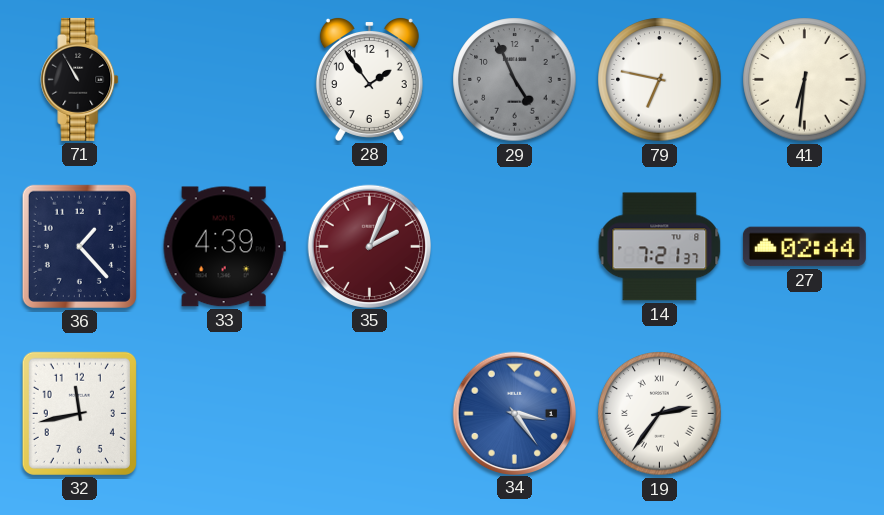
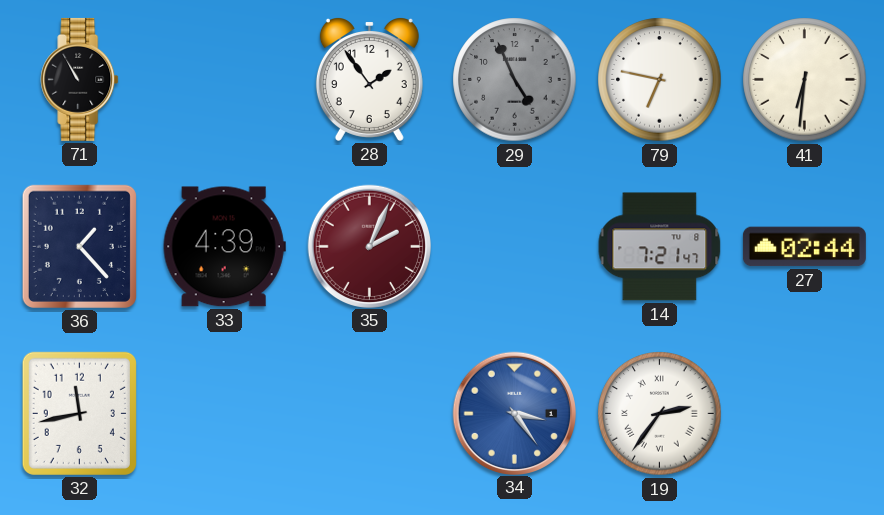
14: 7:21:37 -> 7:21:47
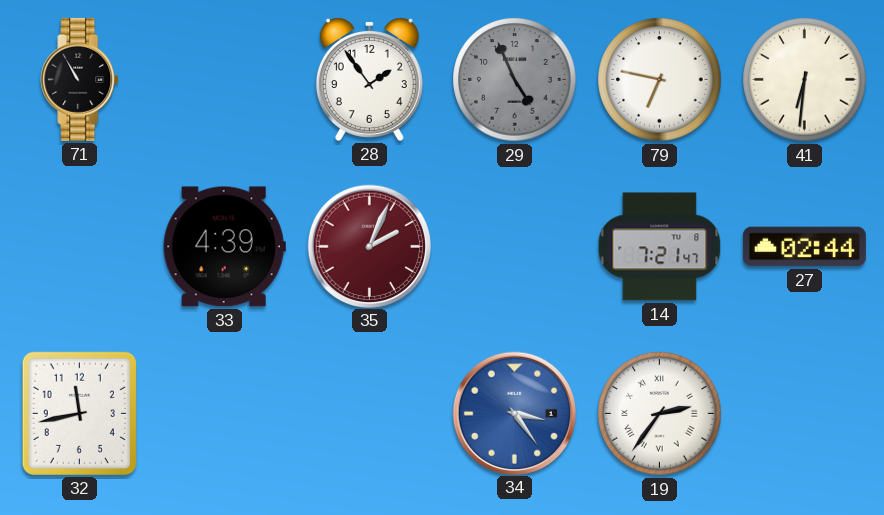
36: 1:23 -> none
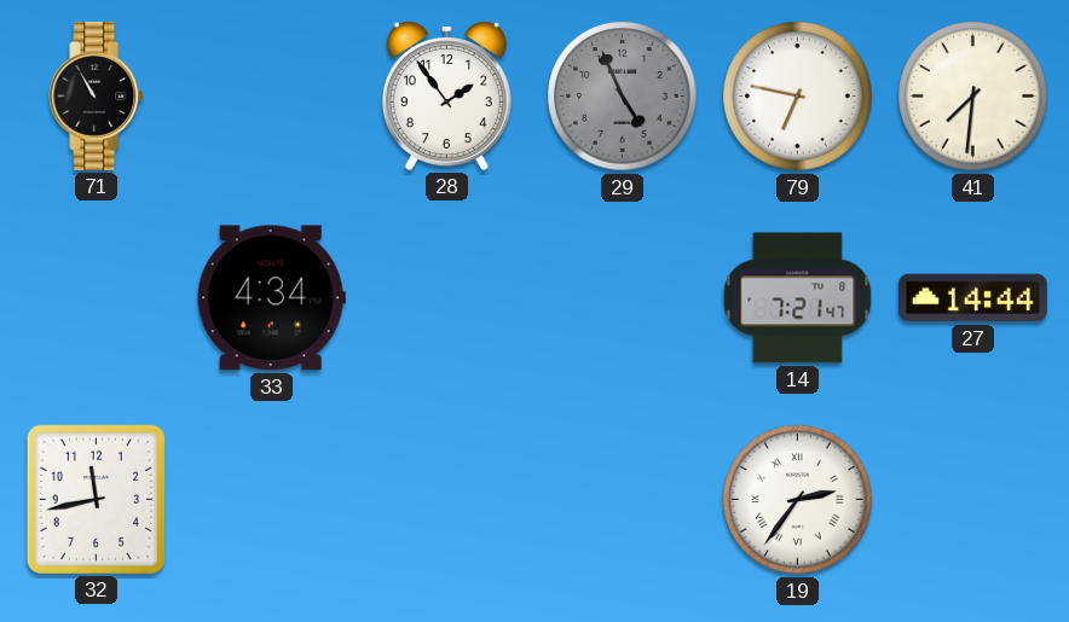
41: 6:31 -> 7:31
33: 4:39 -> 4:34
35: 2:04 -> none
27: 02:44 -> 14:44
34: 3:24 -> none
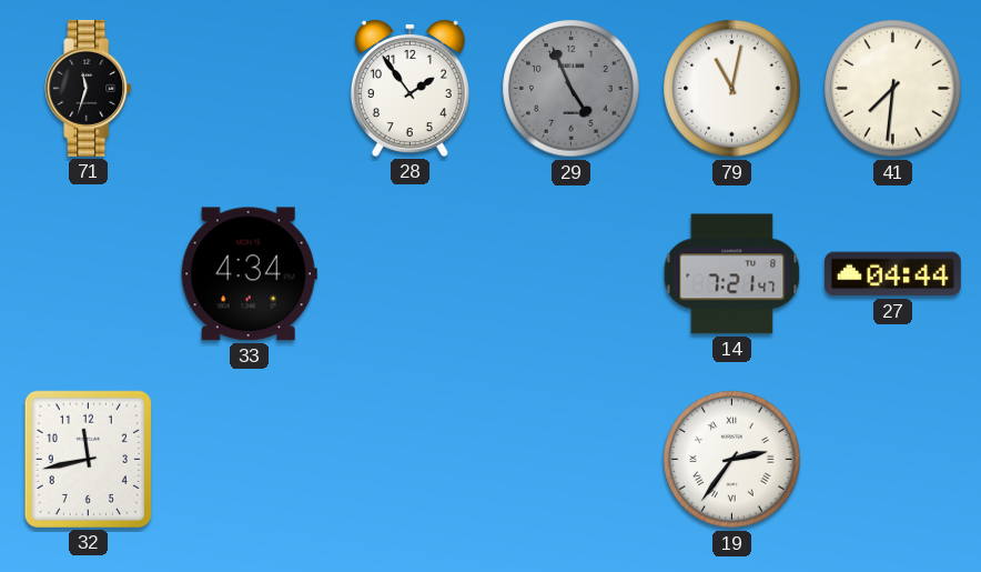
71: 10:55 -> 11:33
79: 6:47 -> 11:02
27: 14:44 -> 04:44
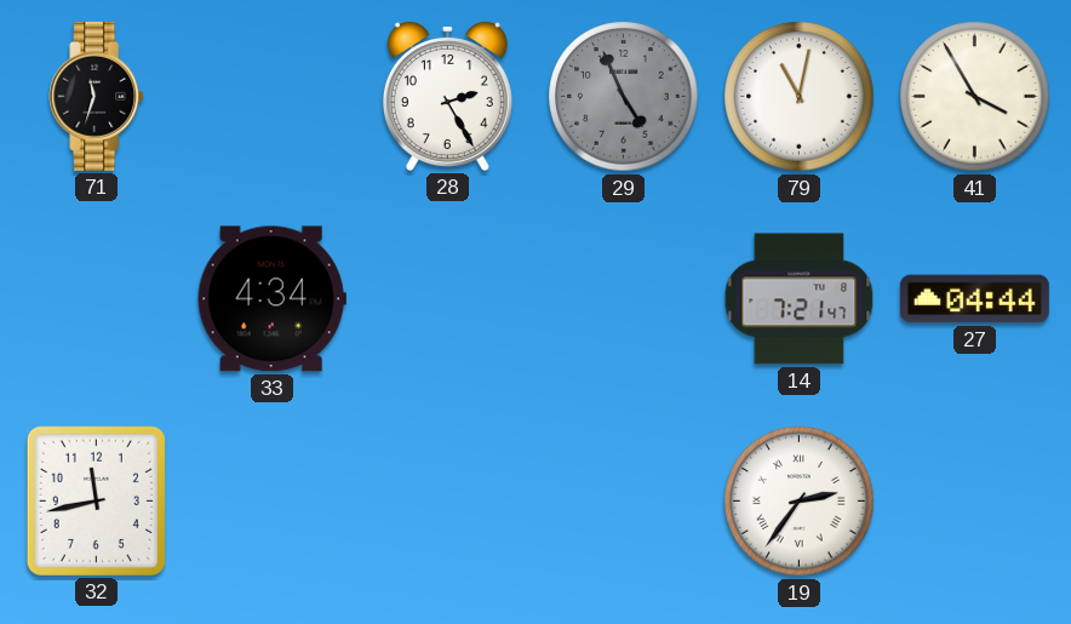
28: 1:54 -> 2:25
41: 7:31 -> 3:55
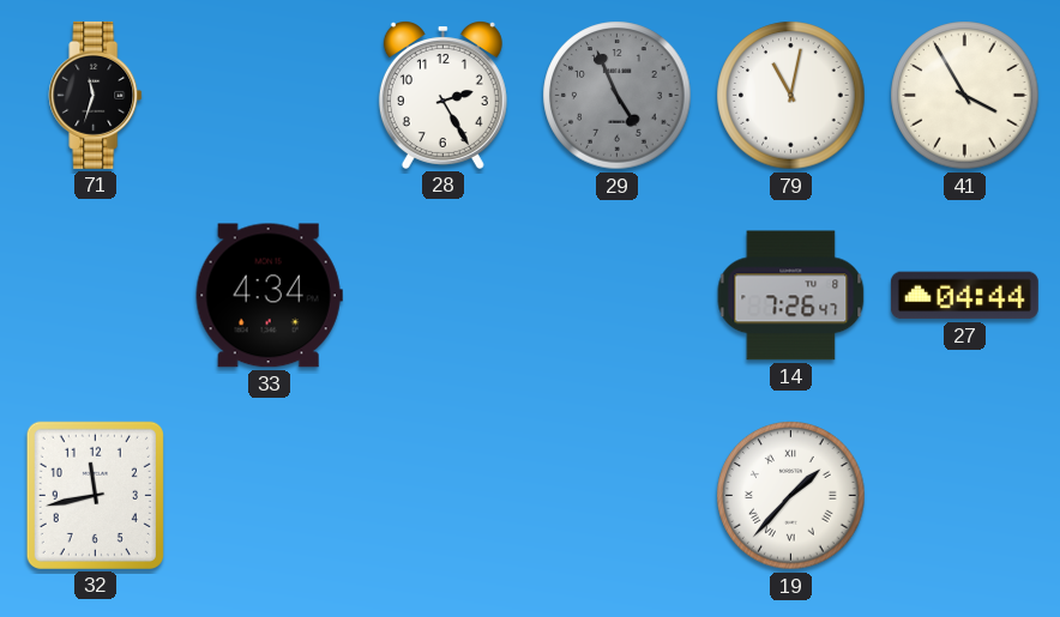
14: 7:21 -> 7:26
19: 2:36 -> 1:37
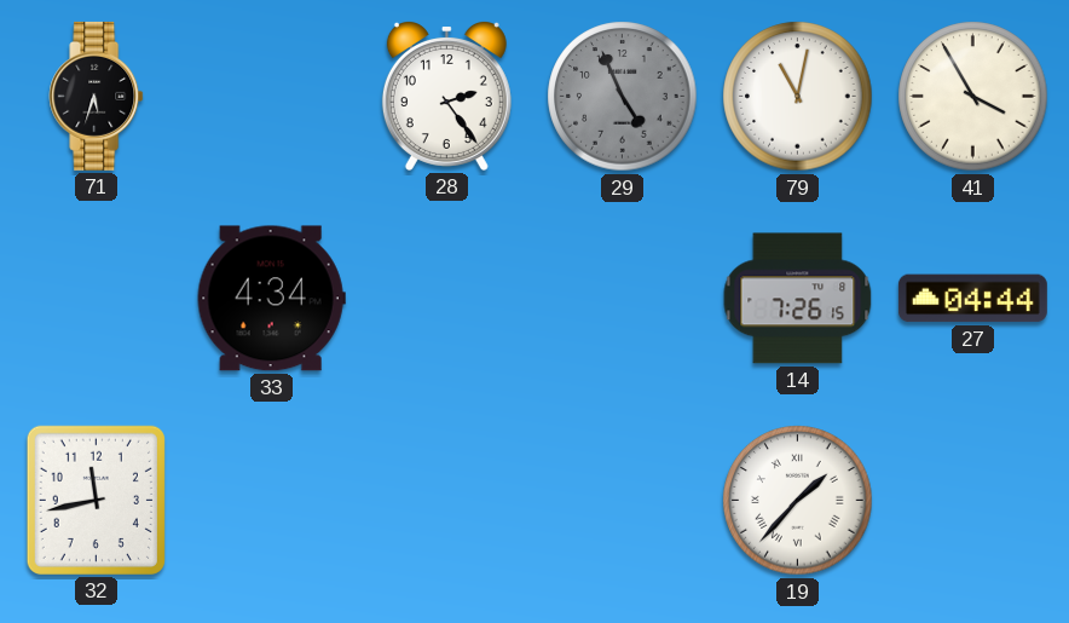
71: 11:33 -> 5:33
28: 2:25 -> 2:24
14: 7:26:47 -> 7:26:15
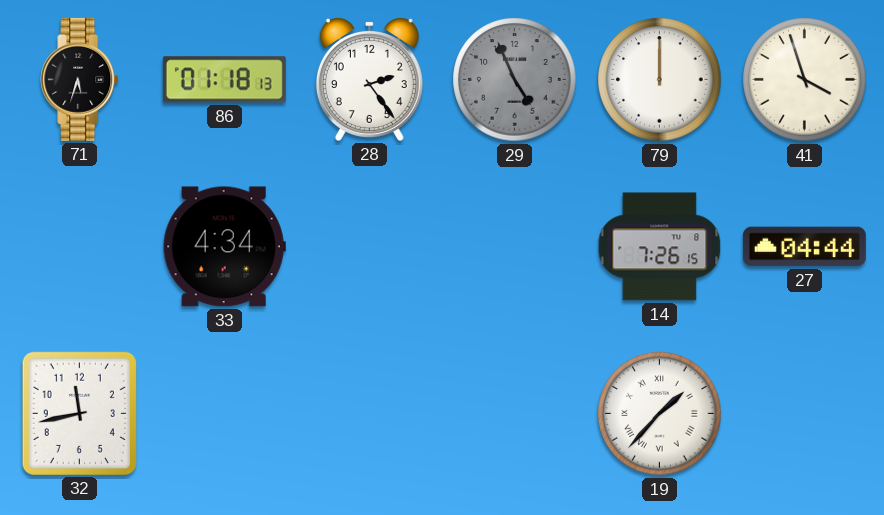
86: none -> 01:18
79: 11:02 -> 12:00
41: 3:55 -> 3:57
